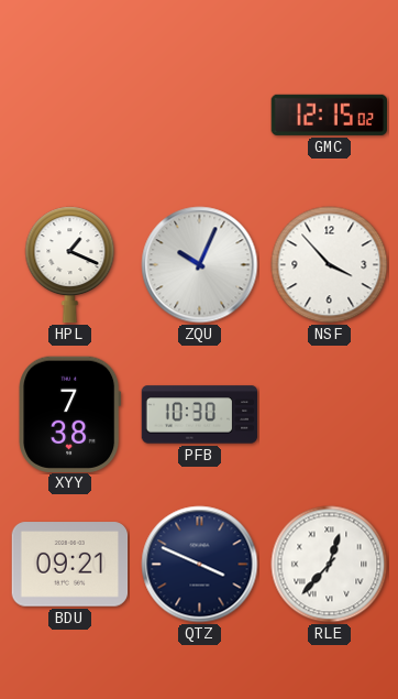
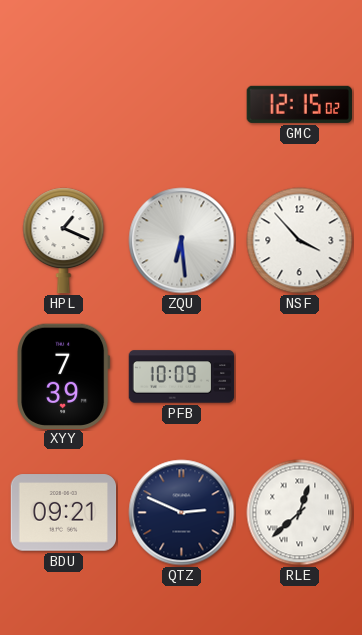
ZQU: 10:04 -> 6:29
XYY: 7:38 -> 7:39
PFB: 10:30 -> 10:09
QTZ: 3:49 -> 2:49
RLE: 12:37 -> 12:38
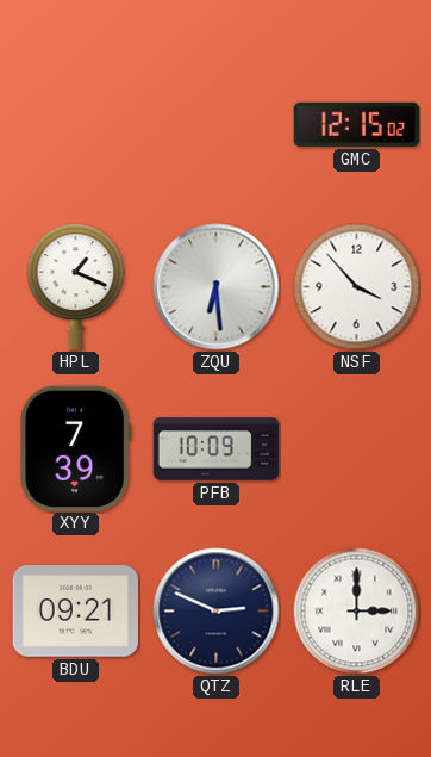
RLE: 12:38 -> 3:00
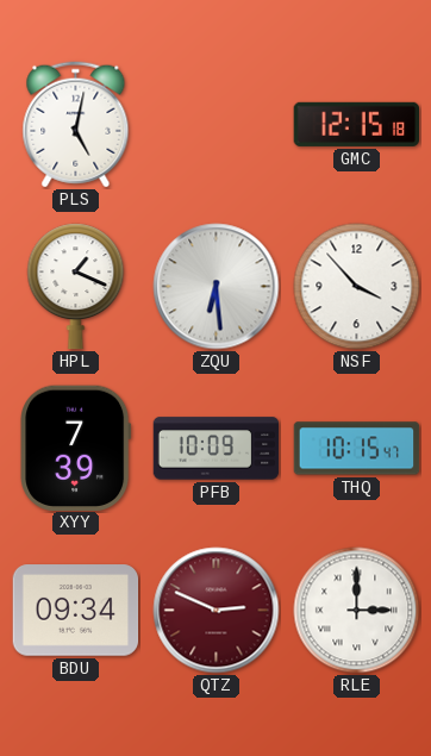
PLS: none -> 5:02
GMC: 12:15:02 -> 12:15:18
THQ: none -> 10:15
BDU: 09:21 -> 09:34
QTZ dial: navy -> burgundy
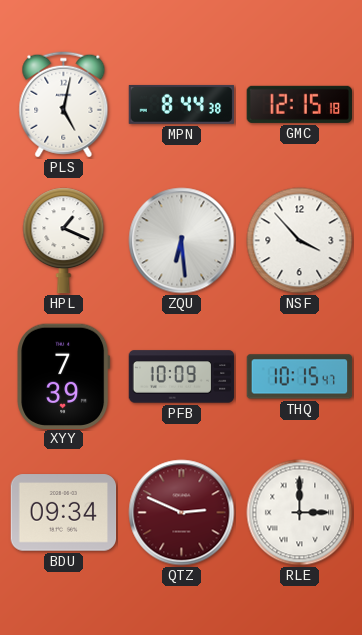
MPN: none -> 8:44
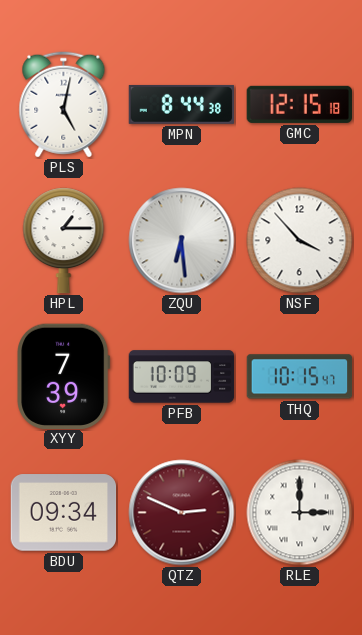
HPL: 1:19 -> 1:15
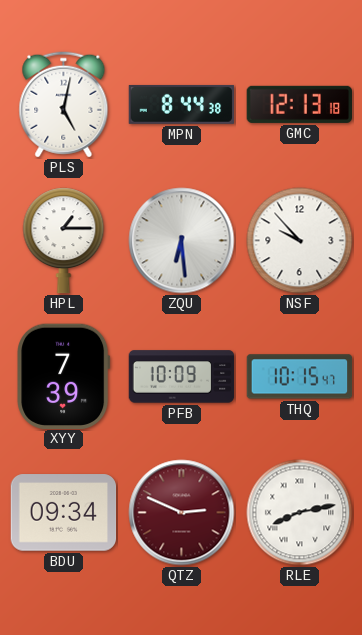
GMC: 12:15 -> 12:13
NSF: 3:53 -> 9:53
RLE: 3:00 -> 8:13
